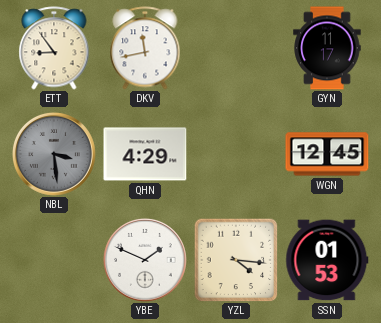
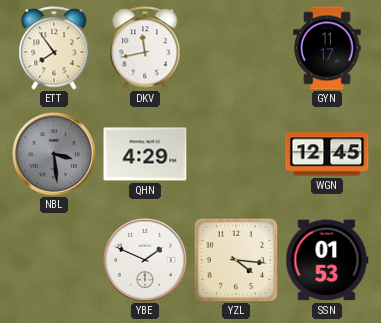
ETT: 8:54 -> 7:54
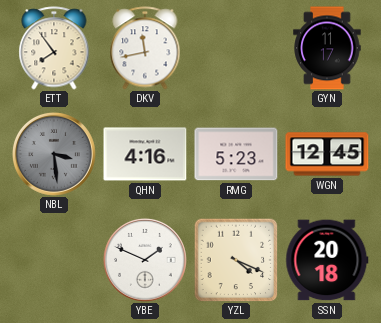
QHN: 4:29 -> 4:16
RMG: none -> 5:23
YZL: 4:16 -> 4:19
SSN: 01:53 -> 20:18
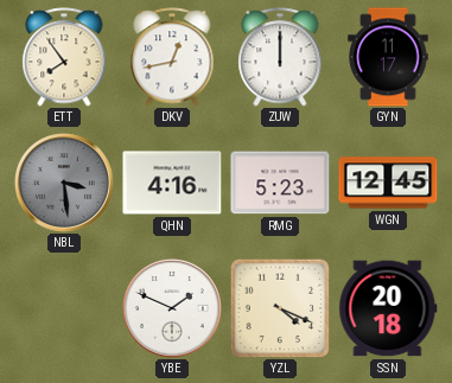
DKV: 11:43 -> 12:43
ZUW: none -> 12:00
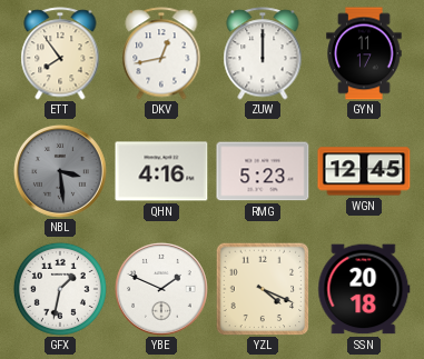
GFX: none -> 1:32
